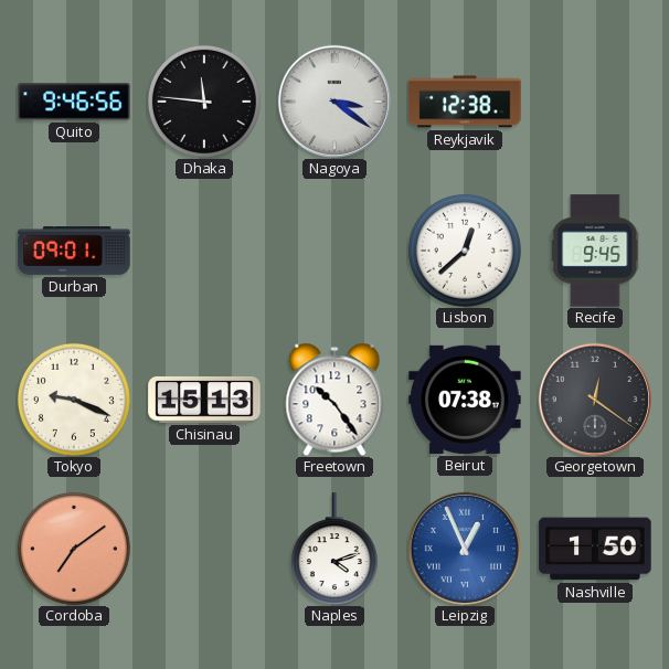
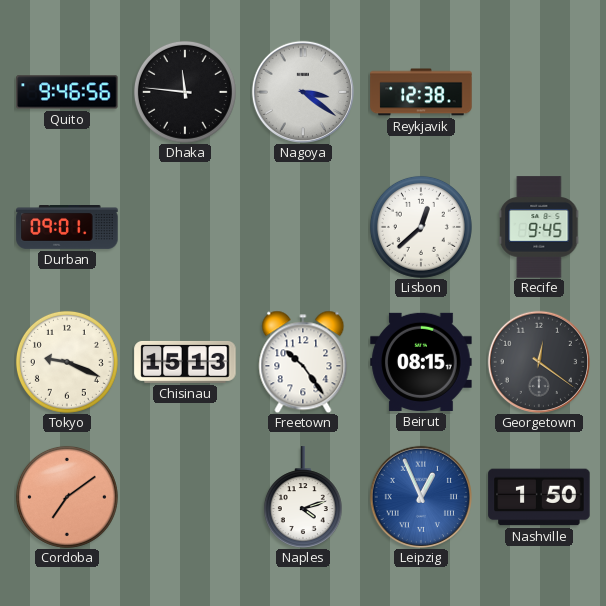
Beirut: 07:38 -> 08:15
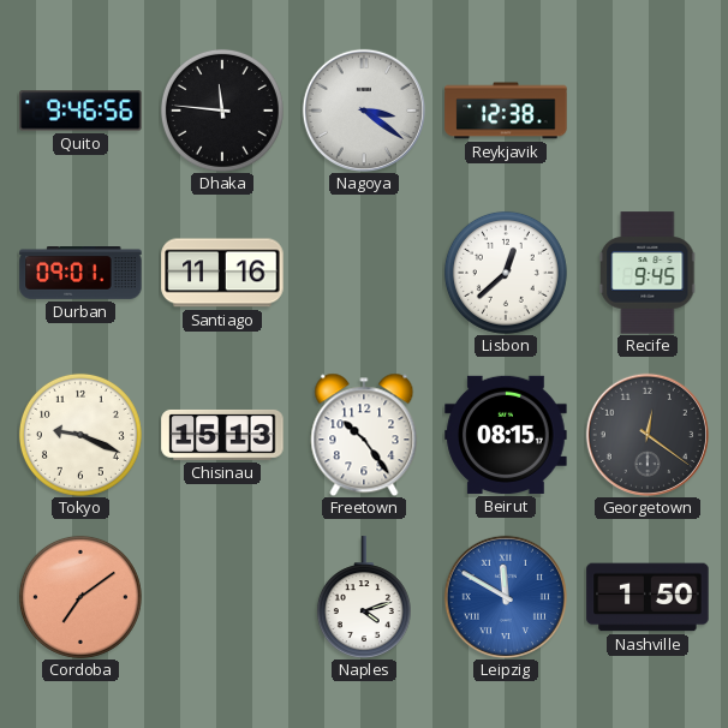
Santiago: none -> 11:16
Leipzig: 12:56 -> 11:50
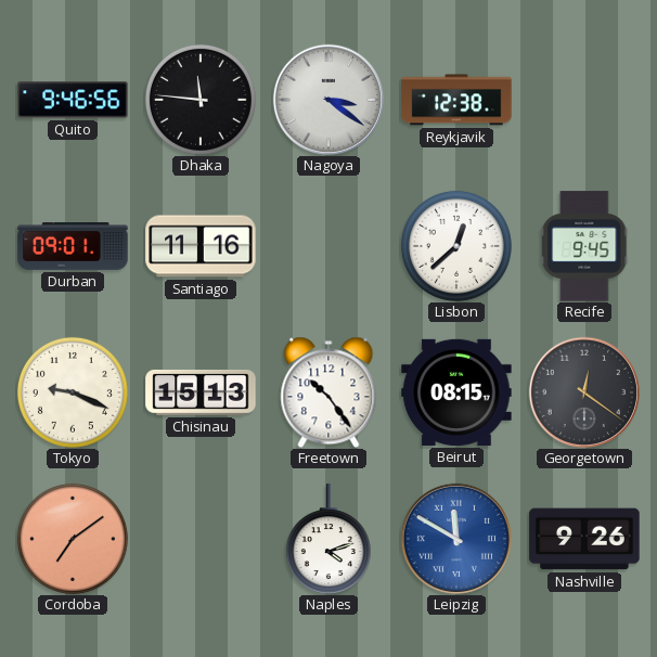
Nashville: 1:50 -> 9:26
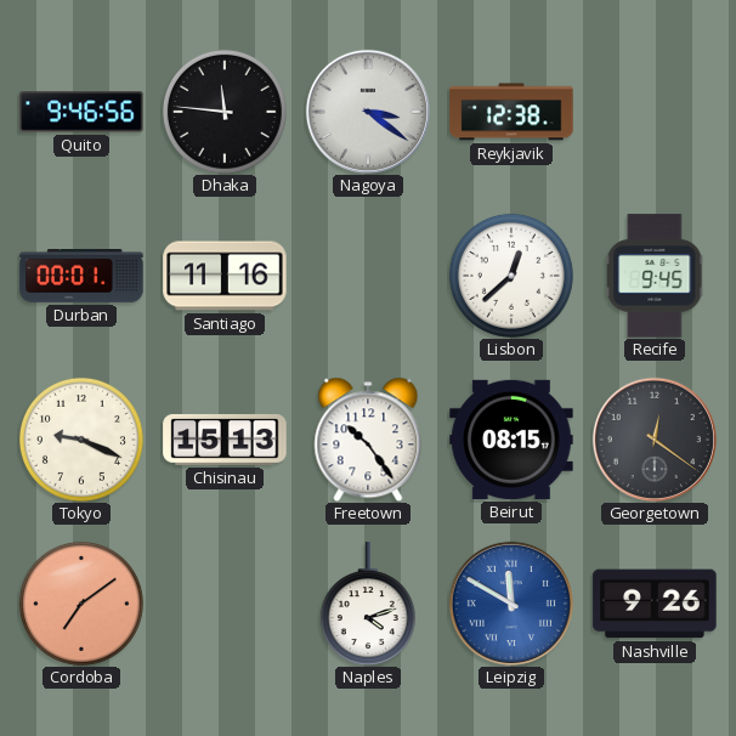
Durban: 09:01 -> 00:01
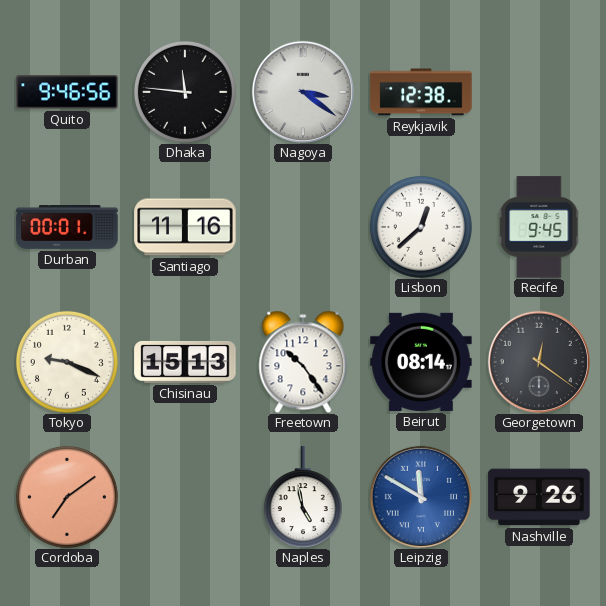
Beirut: 08:15 -> 08:14
Naples: 4:12 -> 4:58
